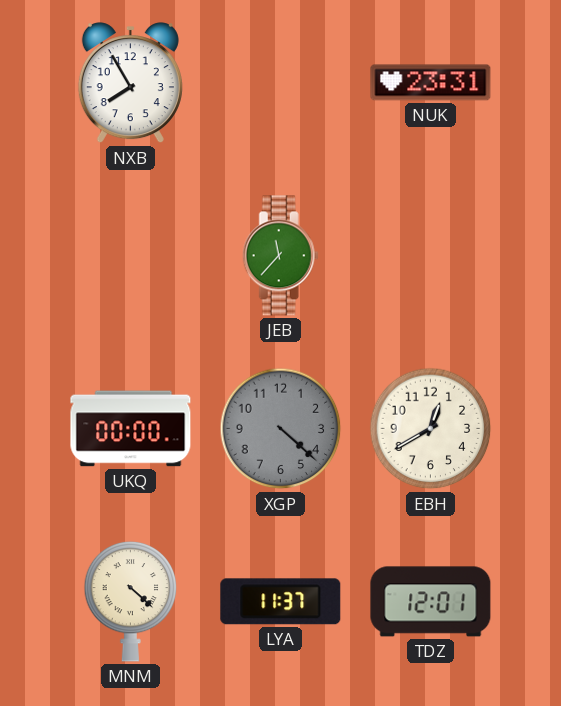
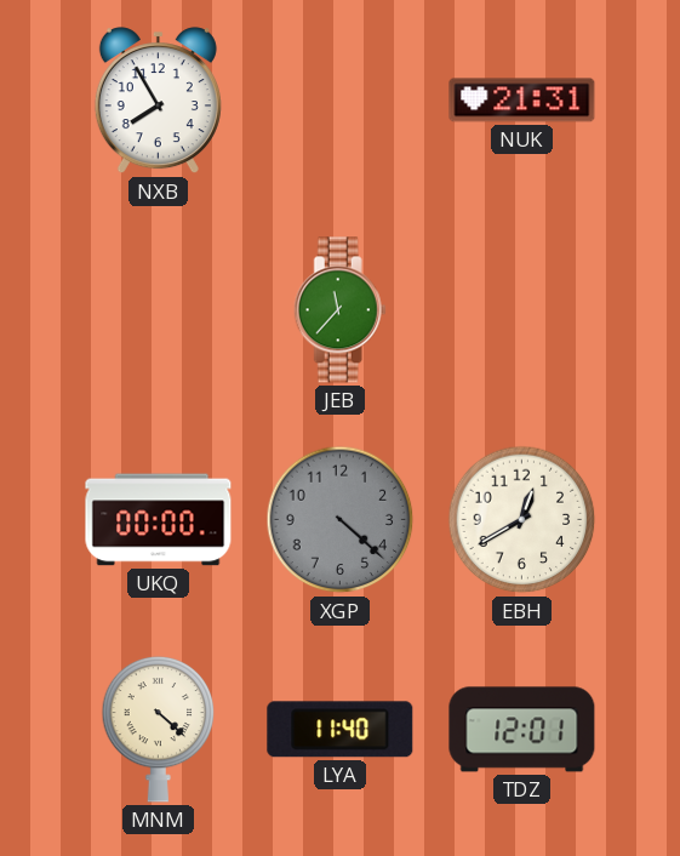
NUK: 23:31 -> 21:31
LYA: 11:37 -> 11:40
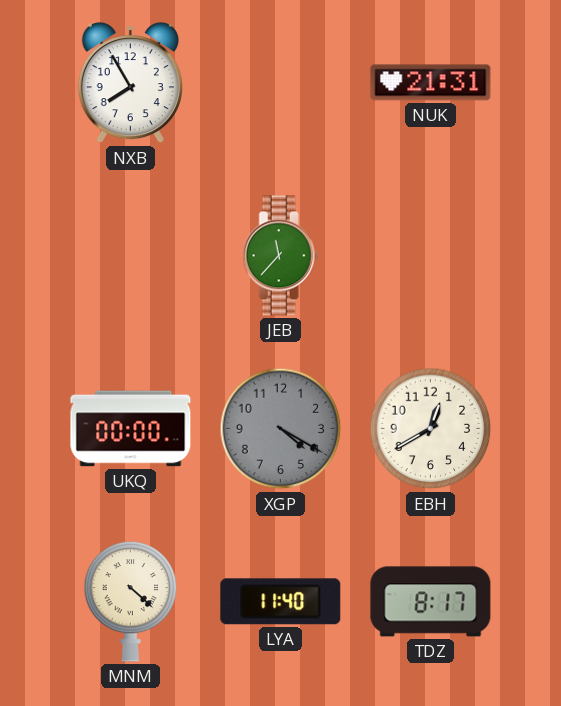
XGP: 4:22 -> 4:20
TDZ: 12:01 -> 8:17
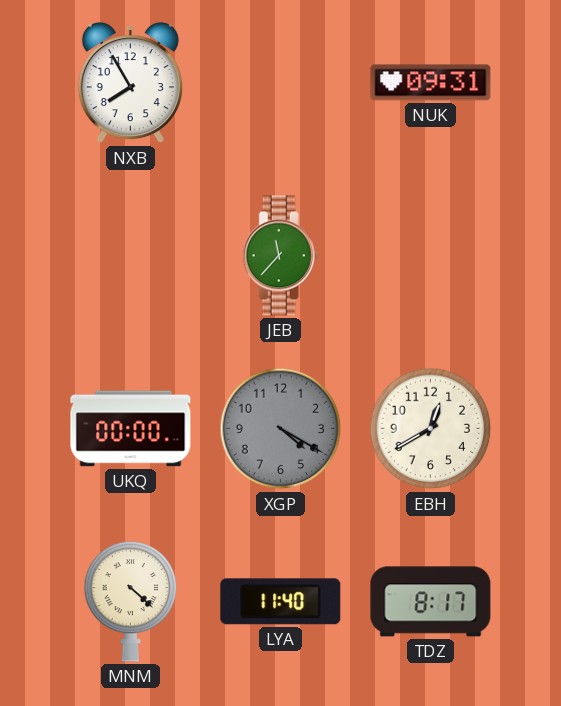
NUK: 21:31 -> 09:31
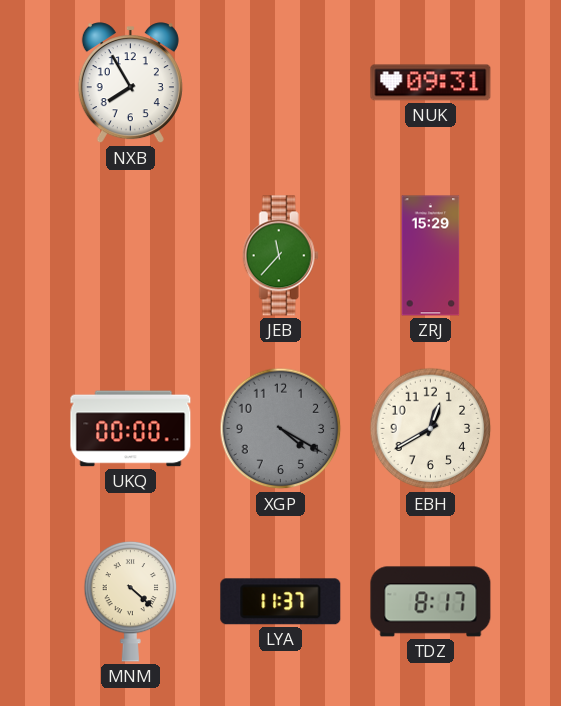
ZRJ: none -> 15:29
LYA: 11:40 -> 11:37
